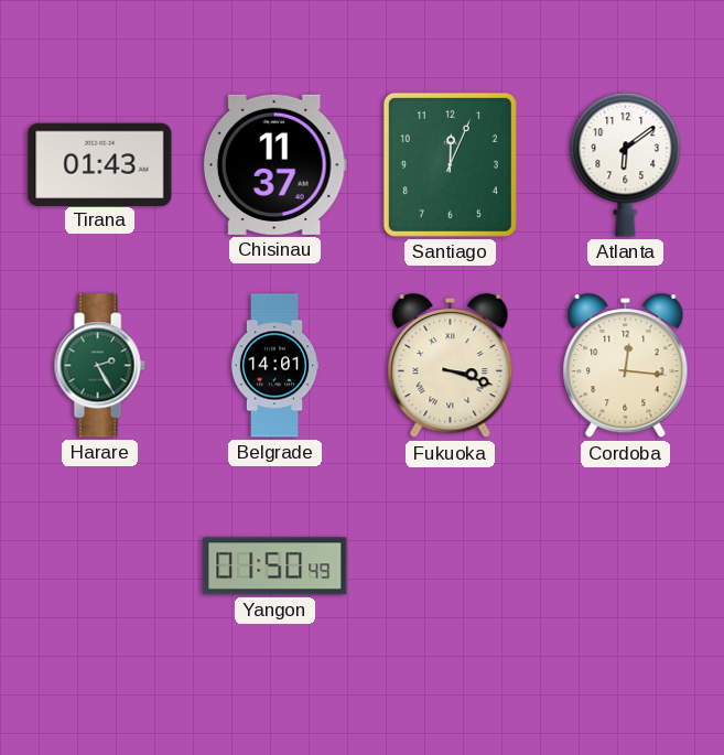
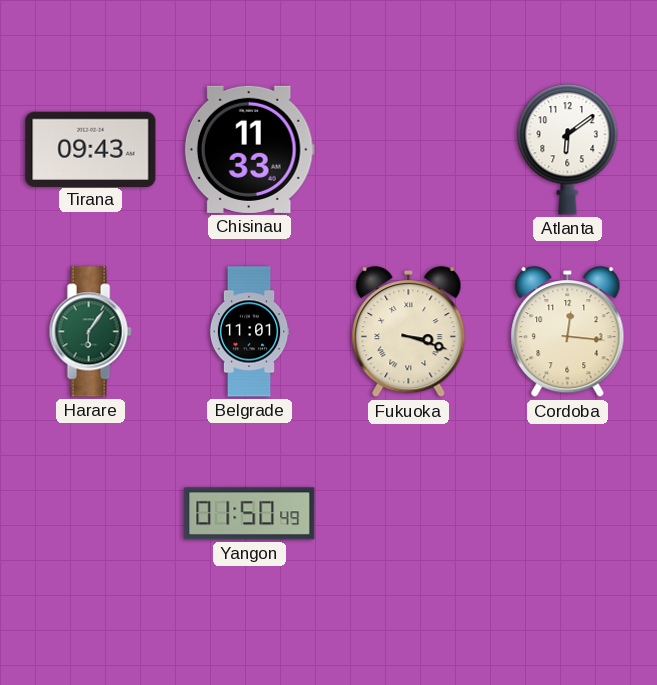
Tirana: 01:43 -> 09:43
Chisinau: 11:37 -> 11:33
Santiago: 12:04 -> none
Harare: 2:25 -> 6:06
Belgrade: 14:01 -> 11:01
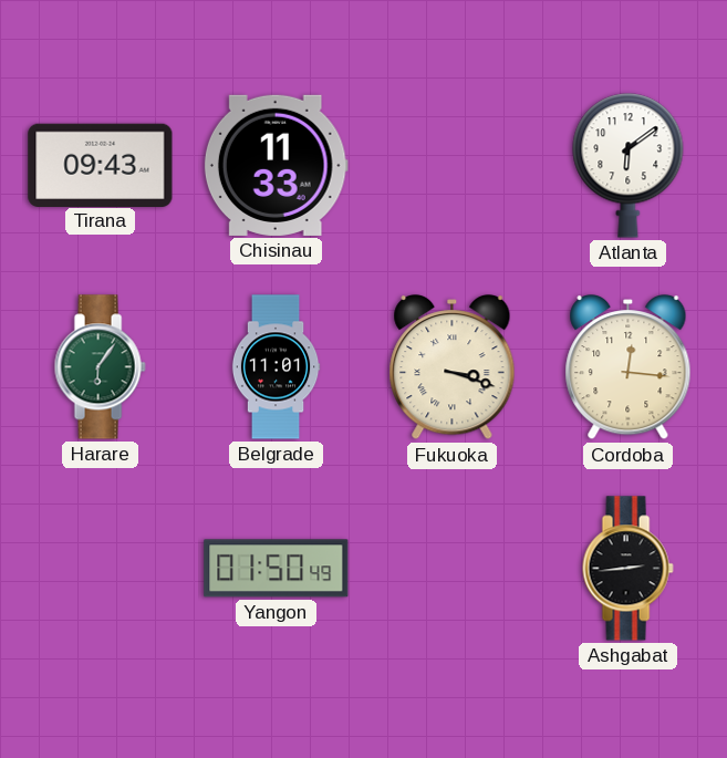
Ashgabat: none -> 2:44
